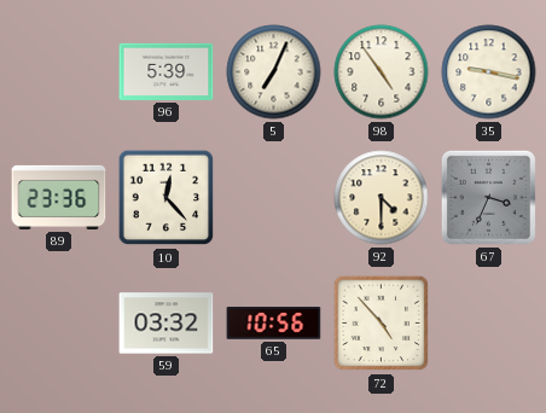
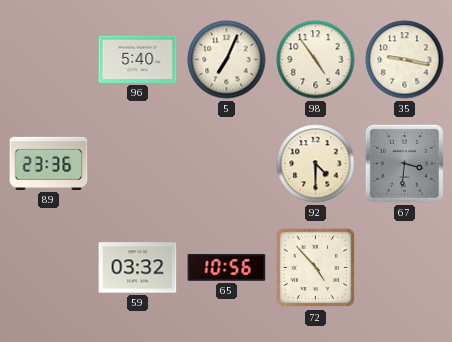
96: 5:39 -> 5:40
10: 12:23 -> none
67: 3:34 -> 3:31
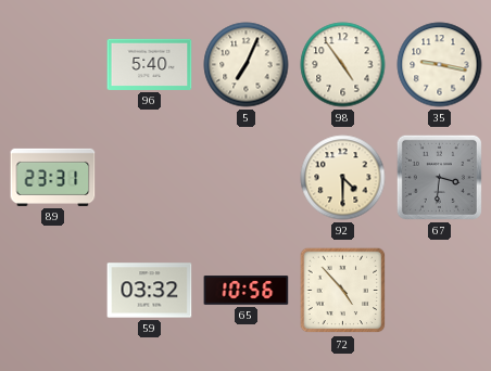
89: 23:36 -> 23:31
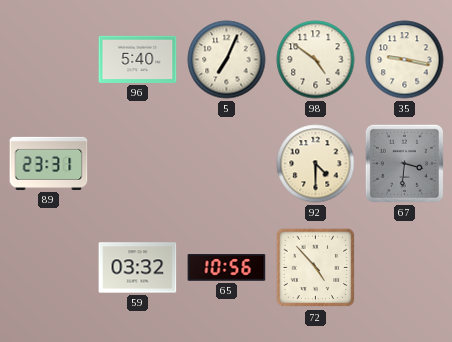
98: 4:54 -> 4:51
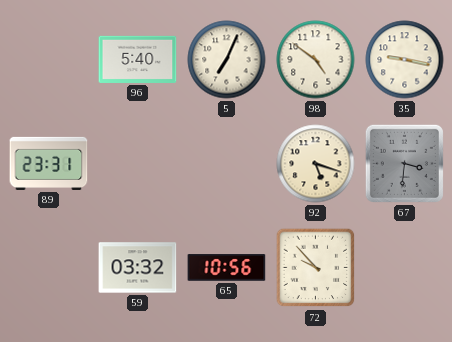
92: 4:30 -> 5:18
72: 4:53 -> 9:53
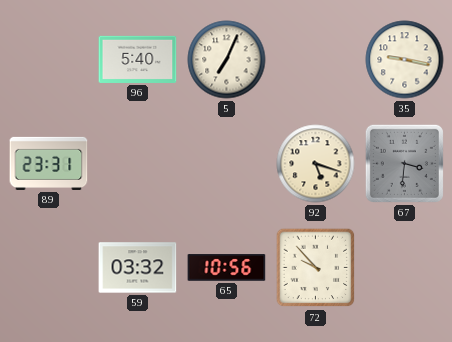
98: 4:51 -> none
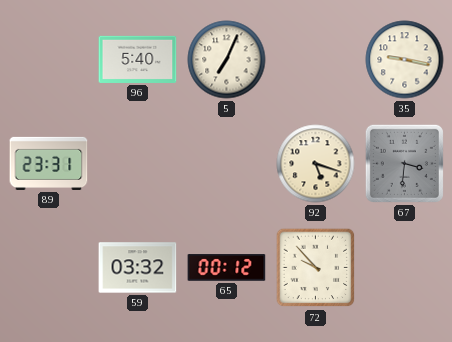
65: 10:56 -> 00:12
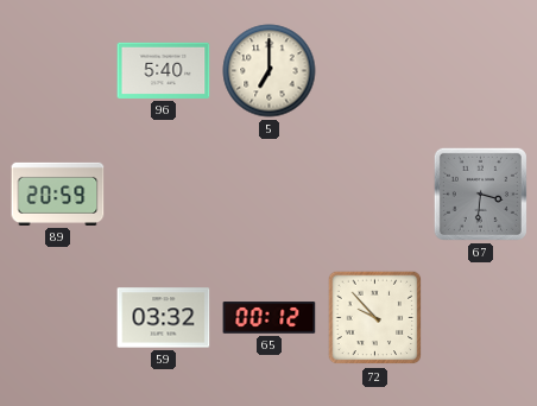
5: 7:04 -> 7:00
35: 9:17 -> none
89: 23:31 -> 20:59
92: 5:18 -> none
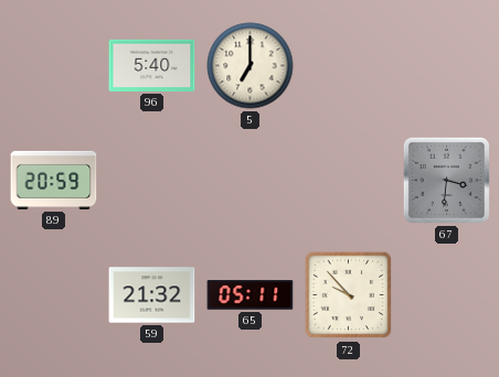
59: 03:32 -> 21:32
65: 00:12 -> 05:11
